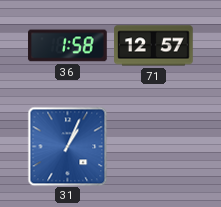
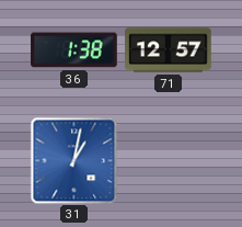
36: 1:58 -> 1:38
31: 1:04 -> 1:02
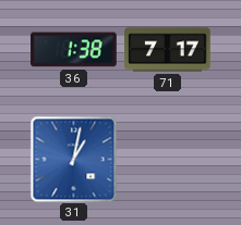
71: 12:57 -> 7:17
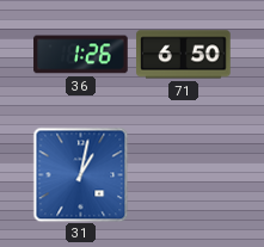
36: 1:38 -> 1:26
71: 7:17 -> 6:50
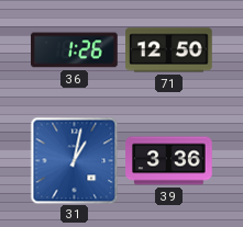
71: 6:50 -> 12:50
39: none -> 3:36
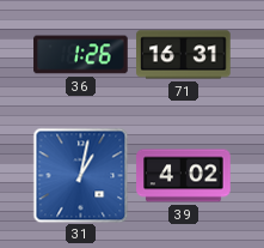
71: 12:50 -> 16:31
39: 3:36 -> 4:02
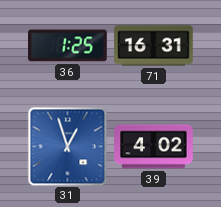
36: 1:26 -> 1:25
31: 1:02 -> 12:57
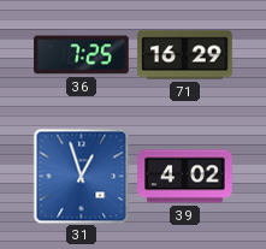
36: 1:25 -> 7:25
71: 16:31 -> 16:29
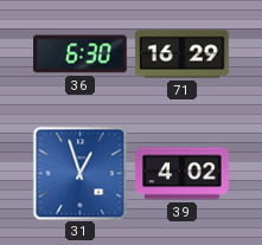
36: 7:25 -> 6:30
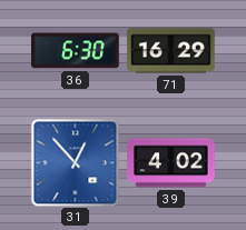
31: 12:57 -> 12:53
